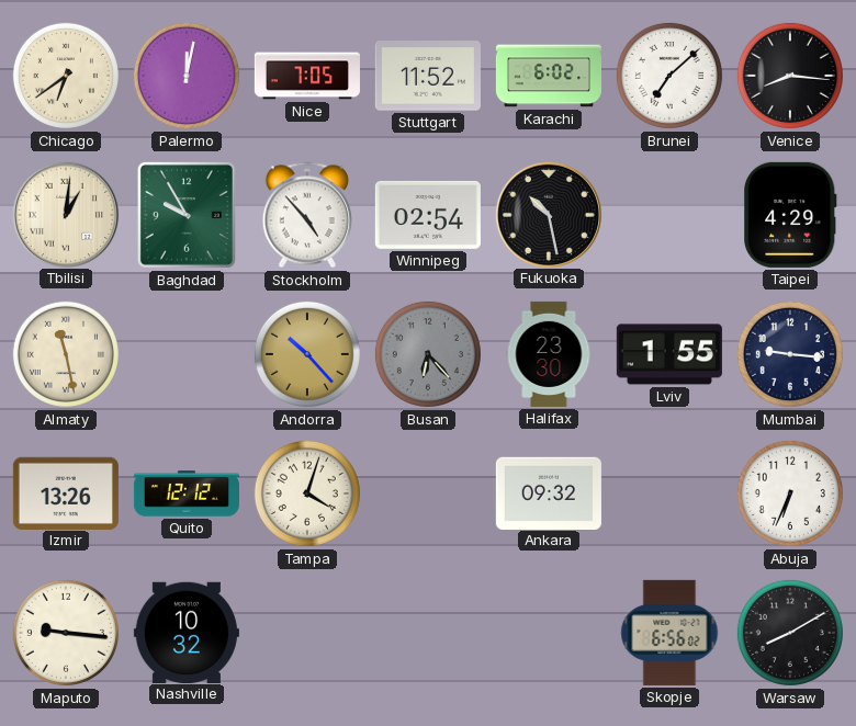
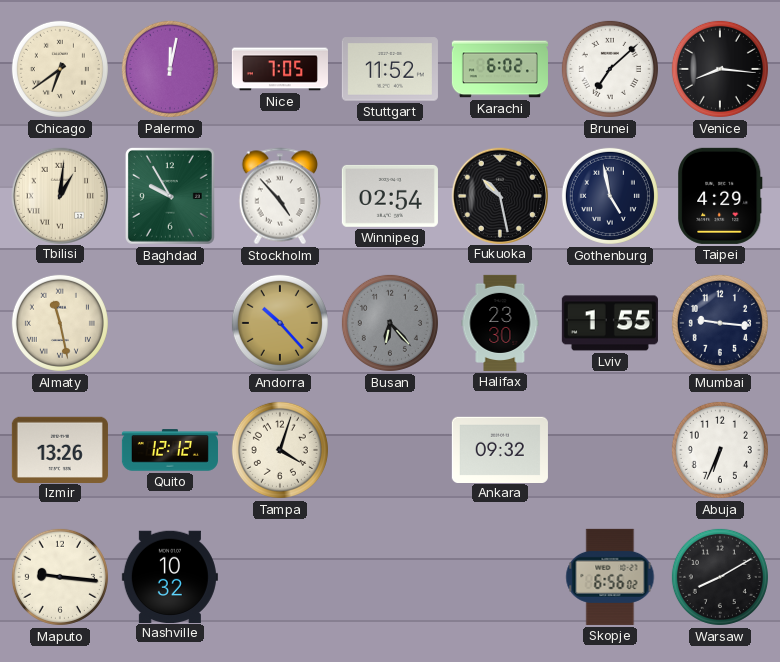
Gothenburg: none -> 4:58
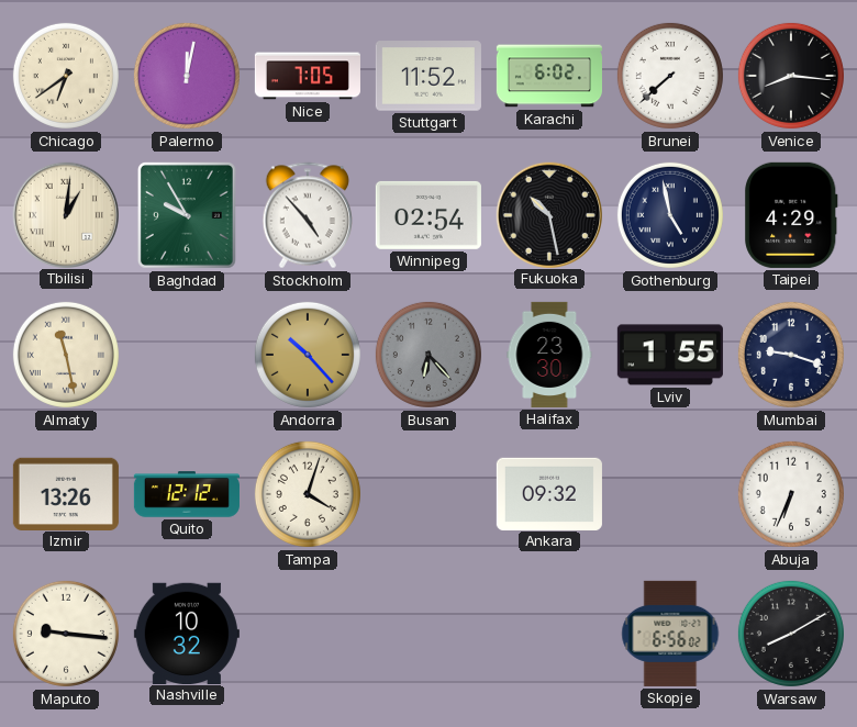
Brunei: 7:08 -> 7:38
Mumbai: 9:16 -> 9:18
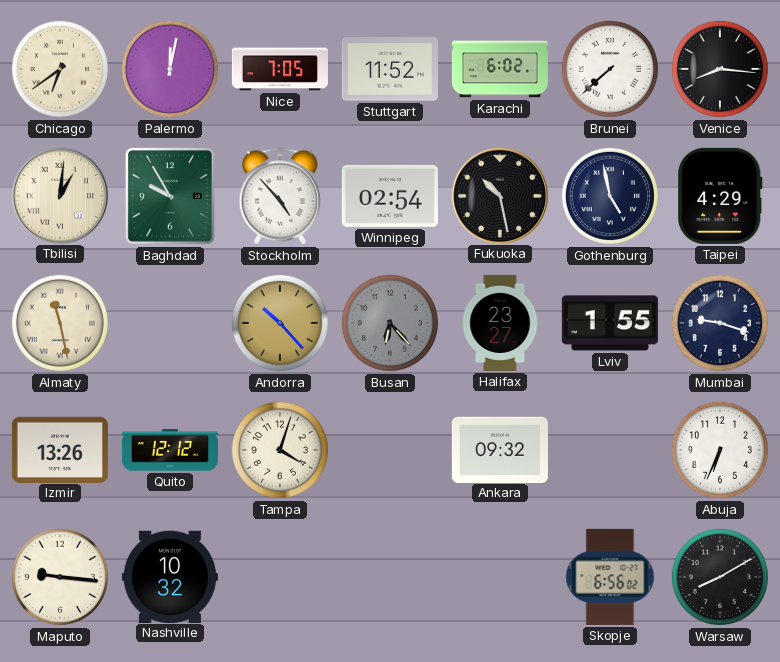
Halifax: 23:30 -> 23:27
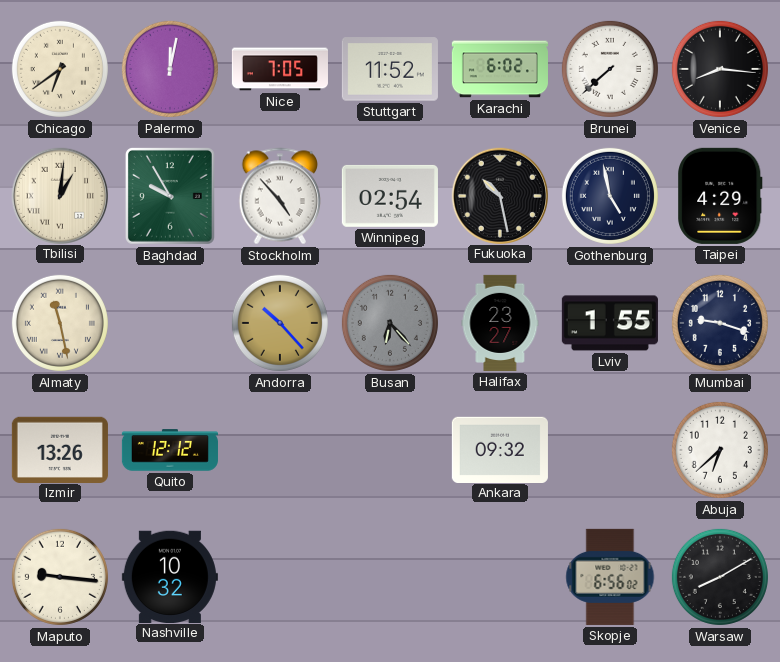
Tampa: 4:03 -> none
Abuja: 6:34 -> 6:38
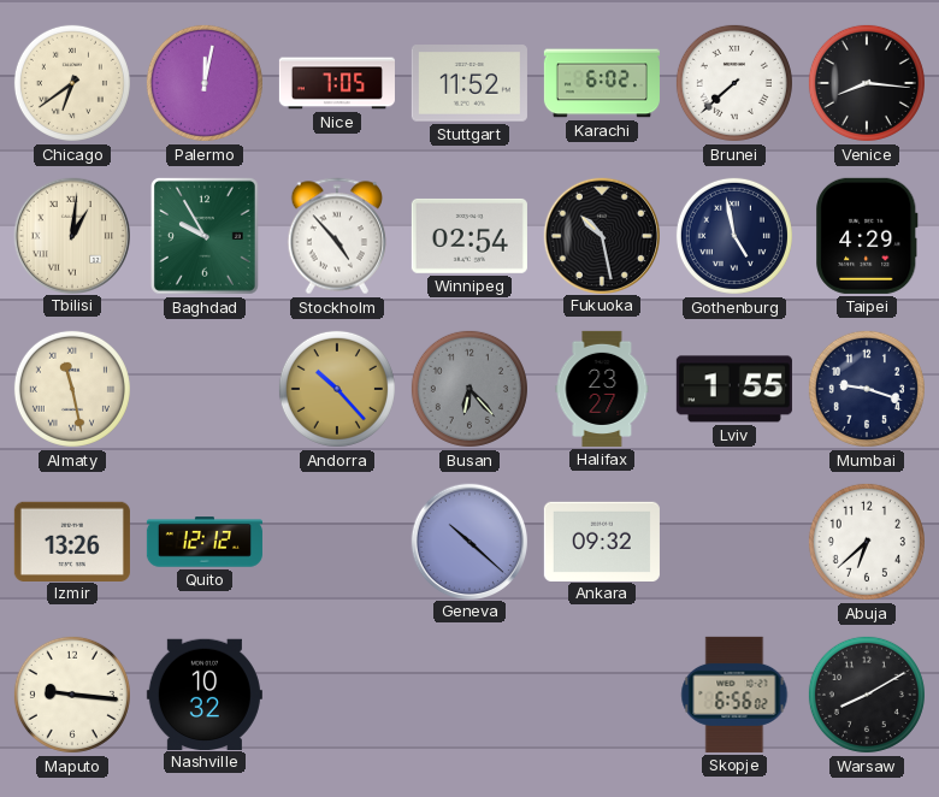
Geneva: none -> 10:22
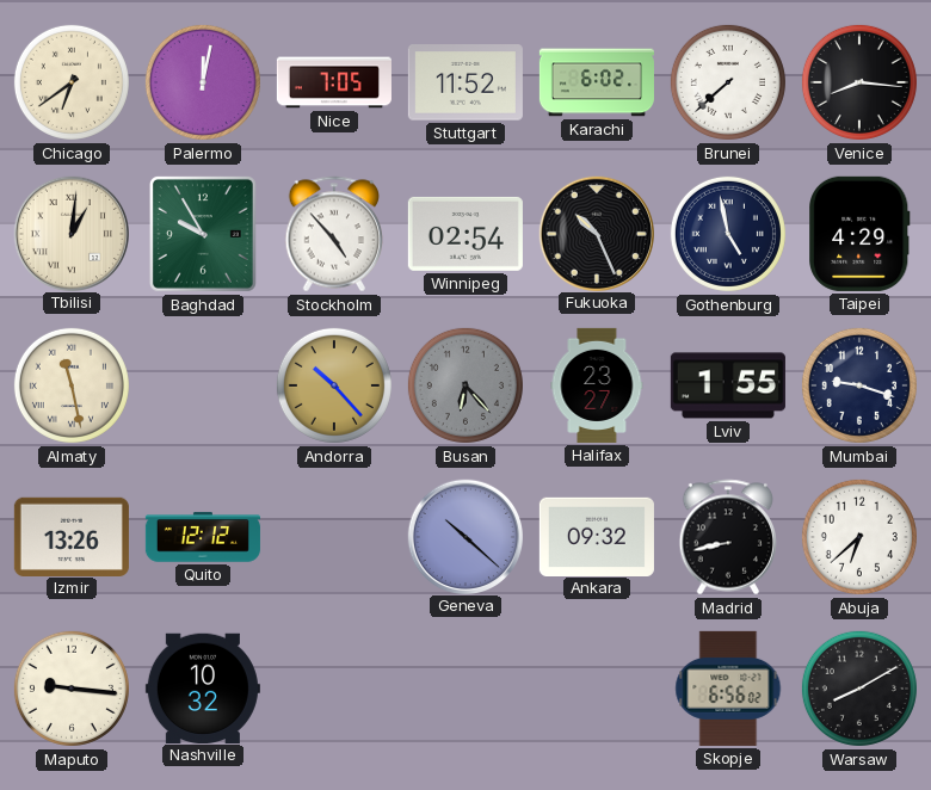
Fukuoka: 10:28 -> 10:26
Madrid: none -> 8:43
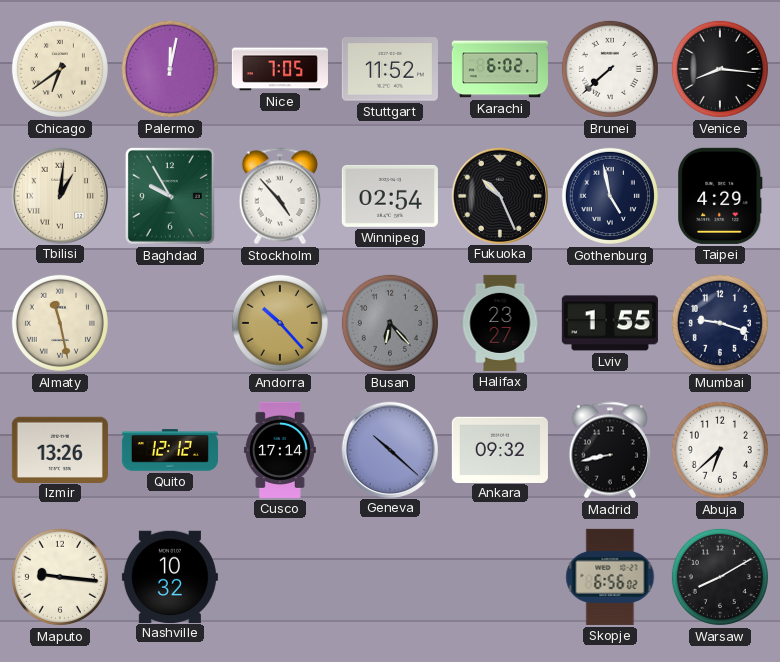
Cusco: none -> 17:14
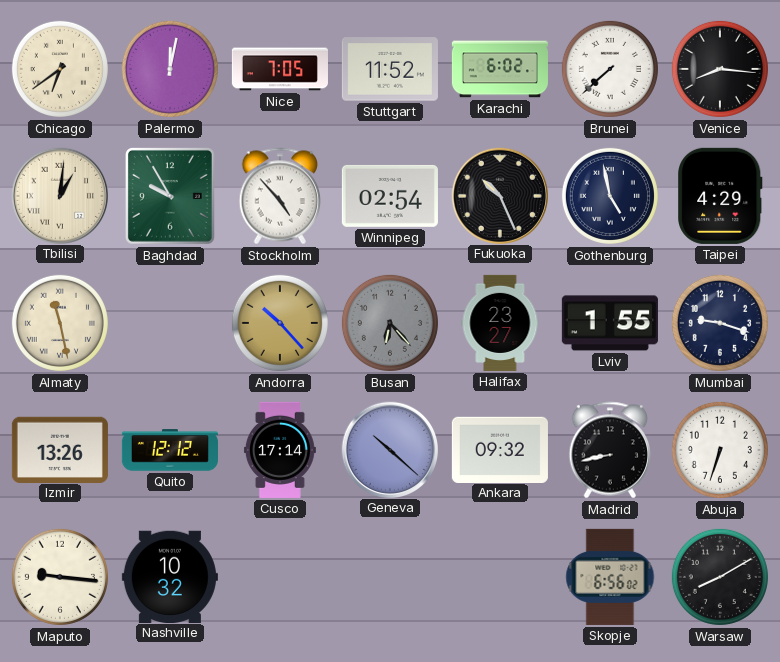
Abuja: 6:38 -> 6:33
